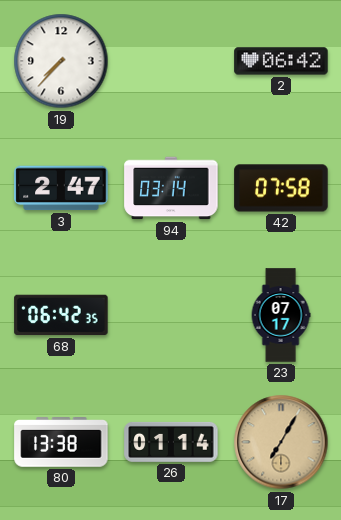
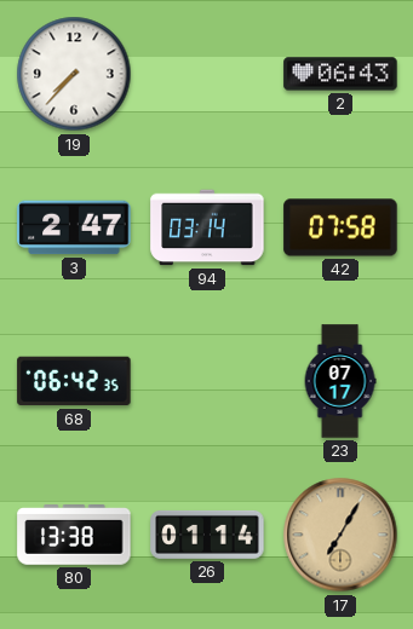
2: 06:42 -> 06:43
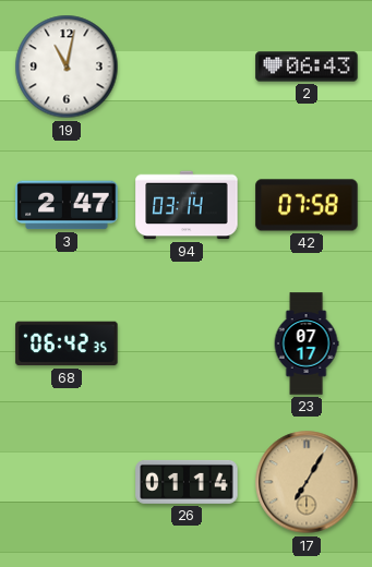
19: 7:37 -> 11:02
80: 13:38 -> none
